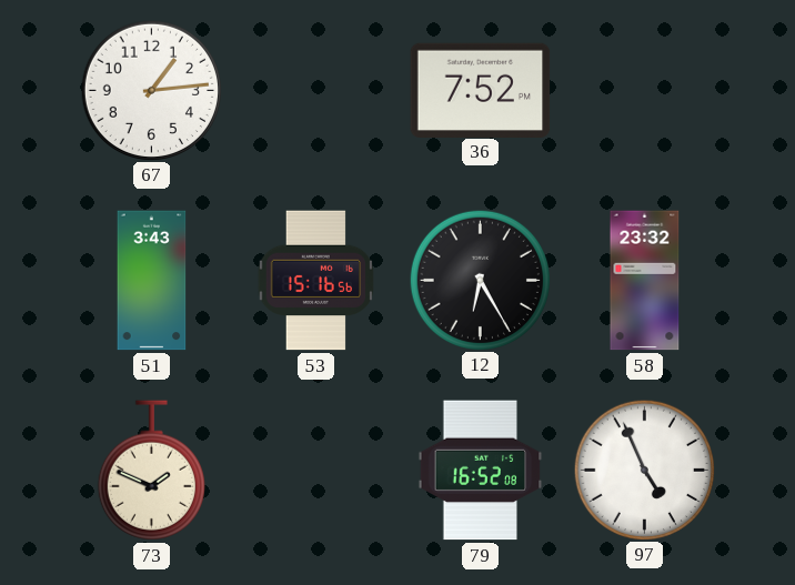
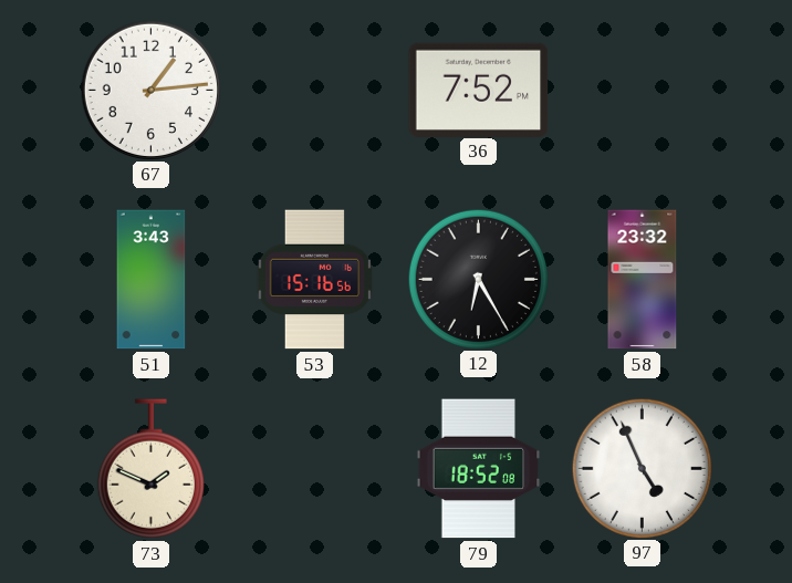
79: 16:52 -> 18:52
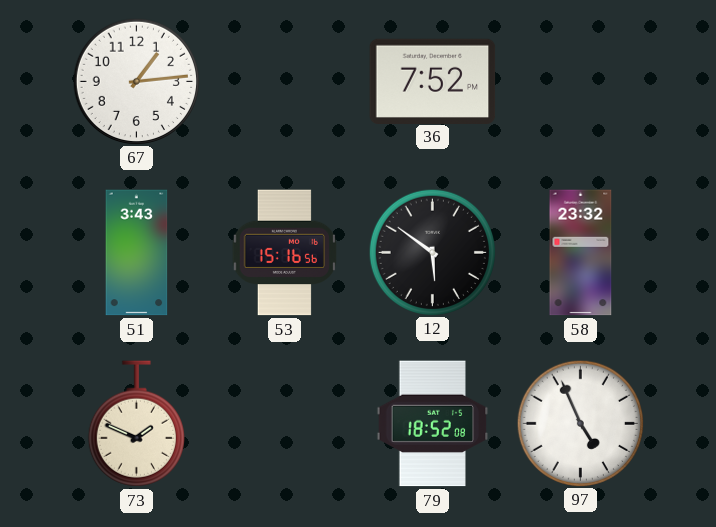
12: 6:25 -> 5:51
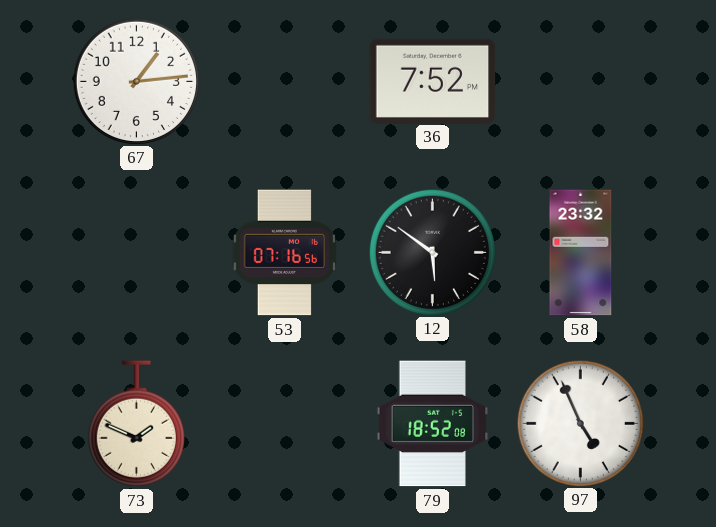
51: 3:43 -> none
53: 15:16 -> 07:16
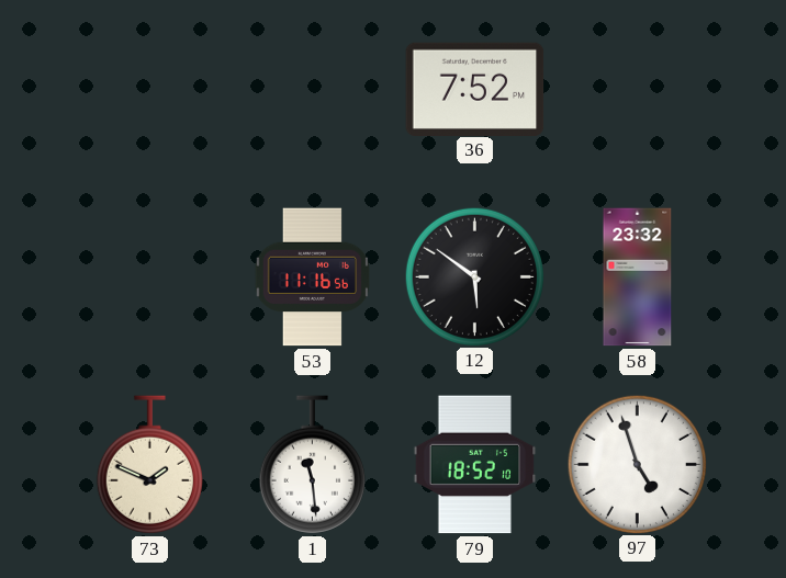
67: 1:14 -> none
53: 07:16 -> 11:16
1: none -> 11:29
79: 18:52:08 -> 18:52:10
97: 4:56 -> 4:57
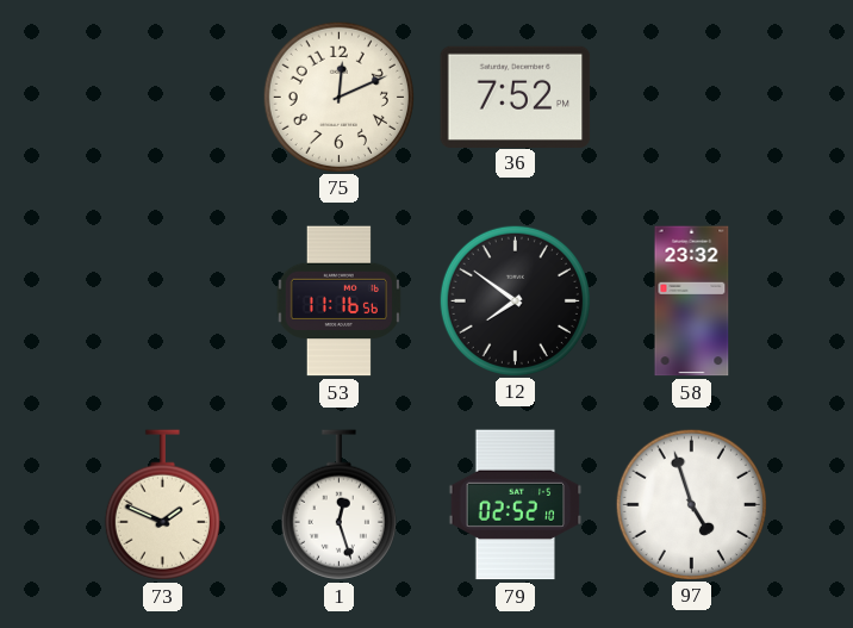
75: none -> 12:11
12: 5:51 -> 7:51
1: 11:29 -> 12:27
79: 18:52 -> 02:52
